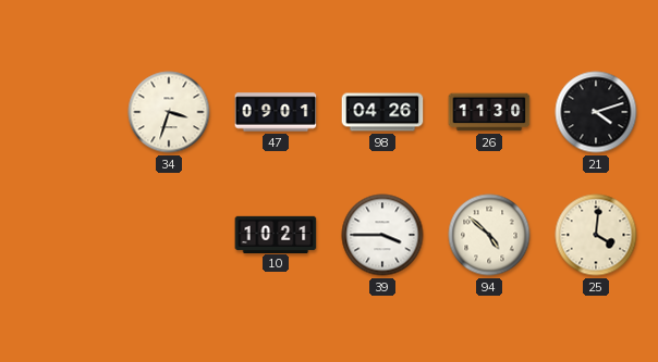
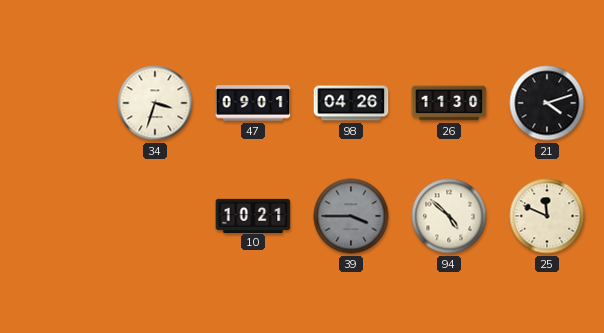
39 dial: white -> grey
25: 4:01 -> 11:49
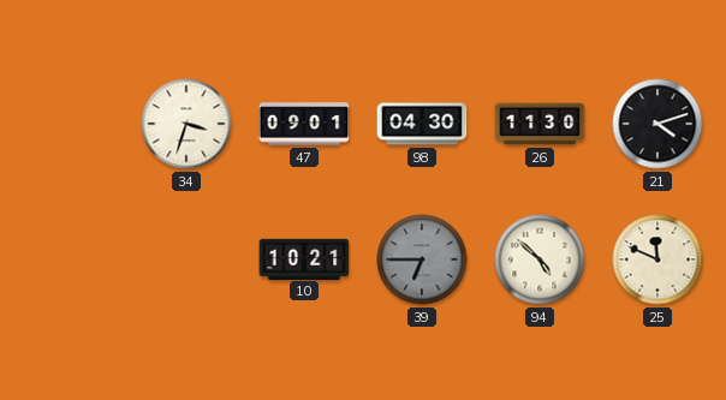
98: 04:26 -> 04:30
39: 3:45 -> 6:45
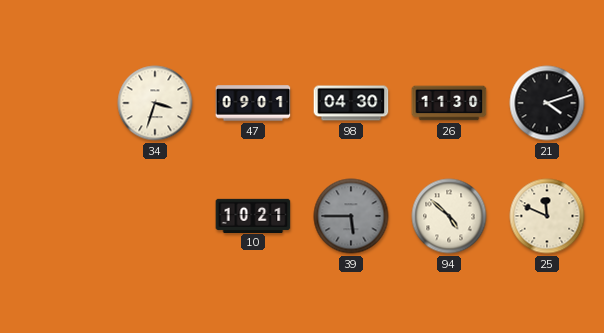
39: 6:45 -> 5:45
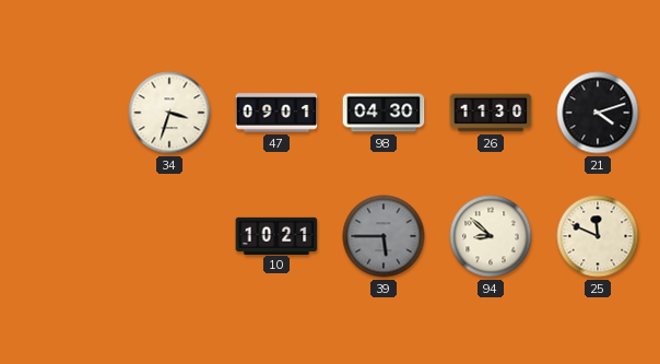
94: 4:52 -> 8:52
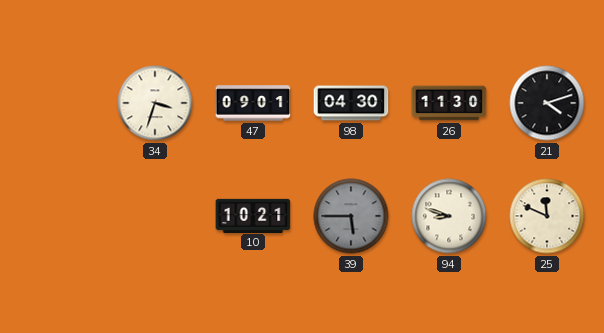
94: 8:52 -> 8:48
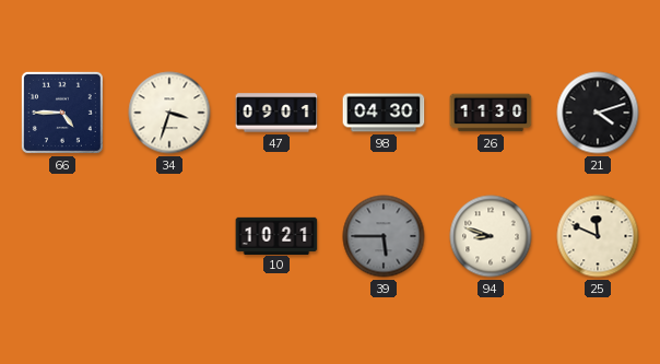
66: none -> 4:45
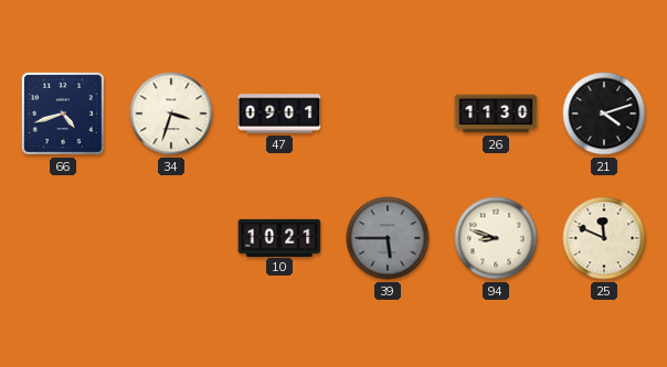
66: 4:45 -> 4:42
98: 04:30 -> none
